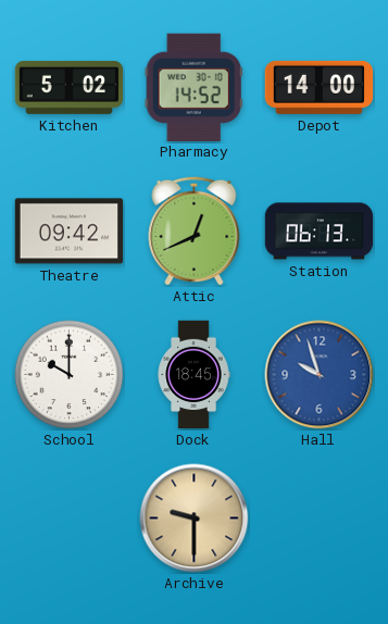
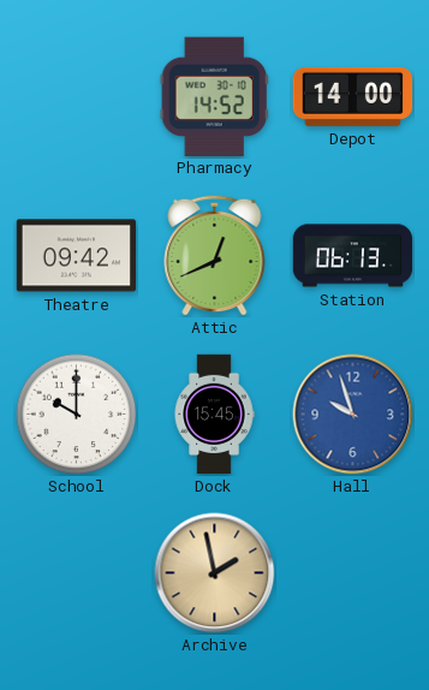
Kitchen: 5:02 -> none
Dock: 18:45 -> 15:45
Archive: 9:30 -> 1:58
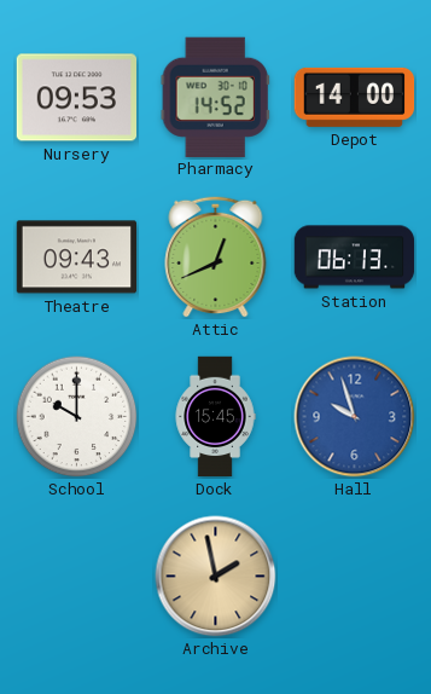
Nursery: none -> 09:53
Theatre: 09:42 -> 09:43
